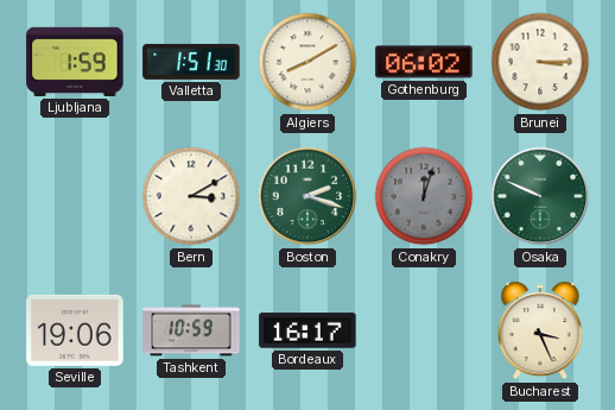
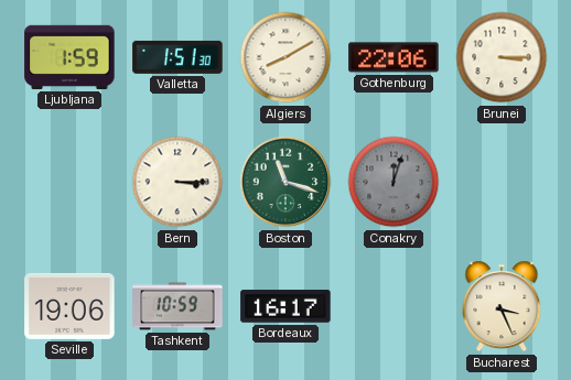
Gothenburg: 06:02 -> 22:06
Bern: 3:10 -> 3:15
Boston: 2:18 -> 11:18
Osaka: 9:49 -> none
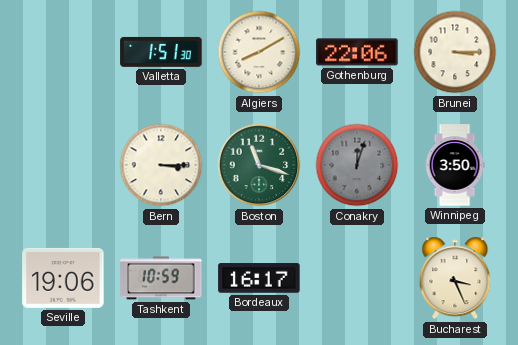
Ljubljana: 1:59 -> none
Winnipeg: none -> 3:50
